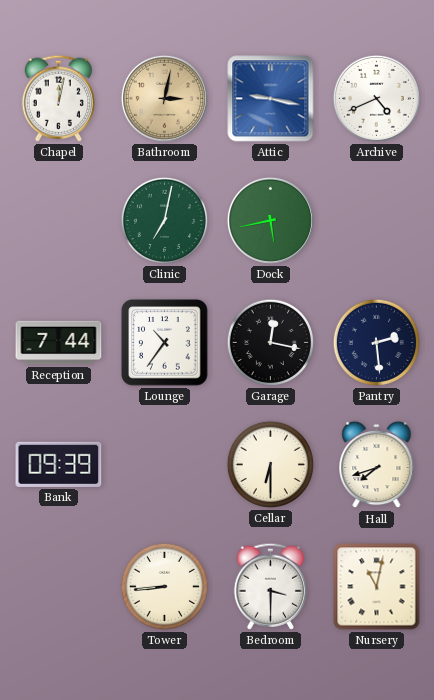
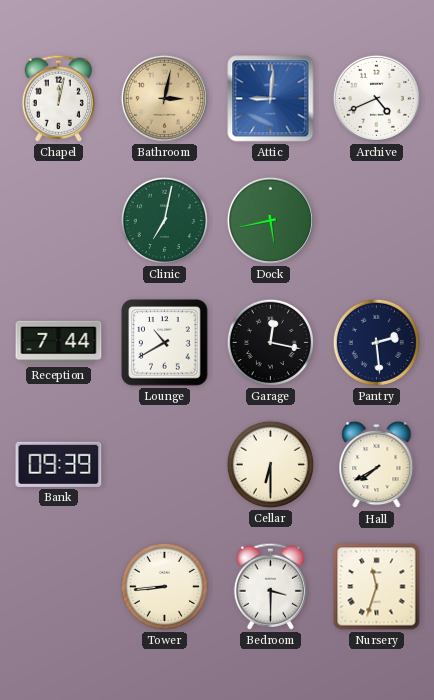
Attic: 9:17 -> 9:01
Lounge: 10:36 -> 10:40
Hall: 7:42 -> 7:40
Nursery: 11:02 -> 11:33
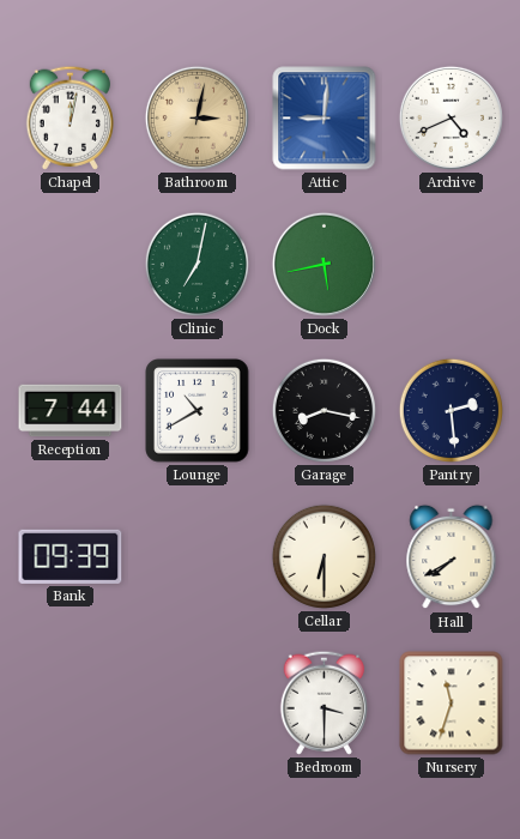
Garage: 12:17 -> 8:17
Tower: 8:44 -> none
